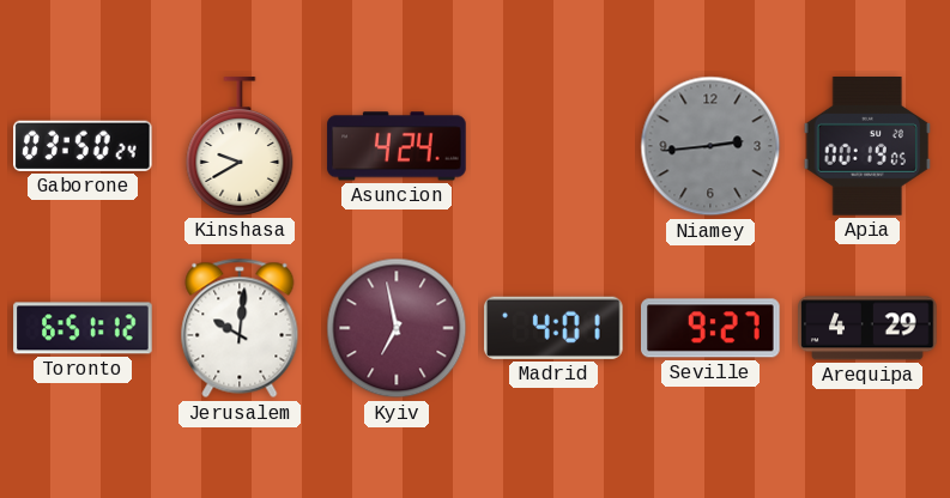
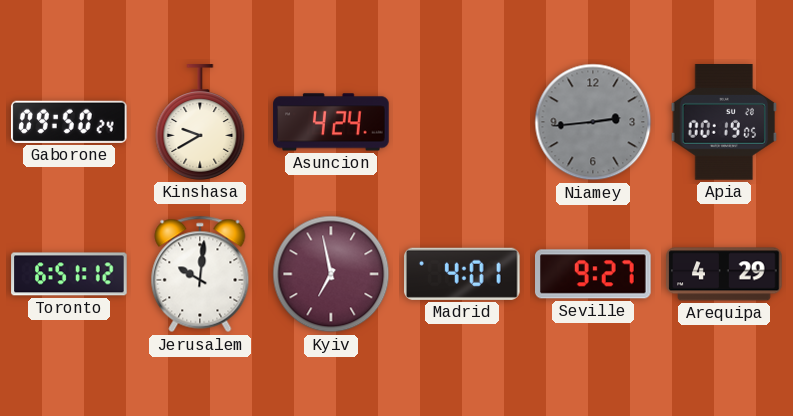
Gaborone: 03:50 -> 09:50
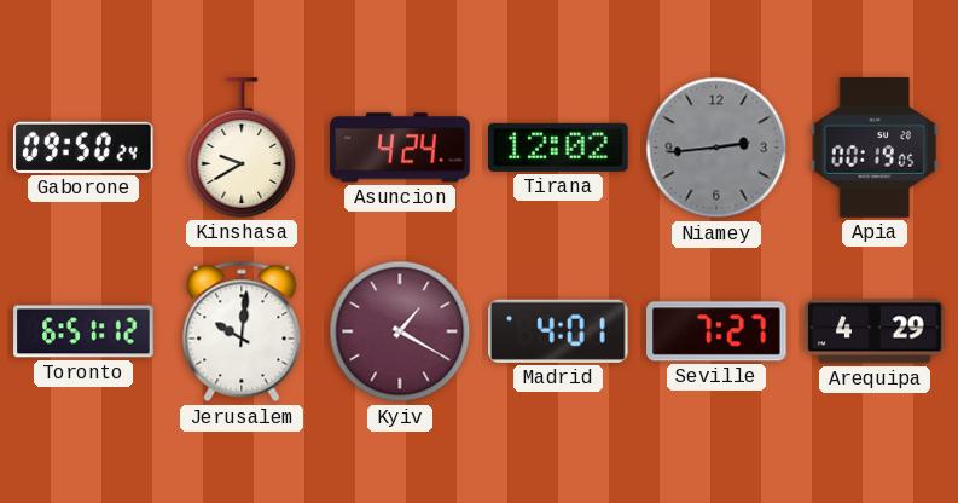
Tirana: none -> 12:02
Kyiv: 6:58 -> 1:20
Seville: 9:27 -> 7:27
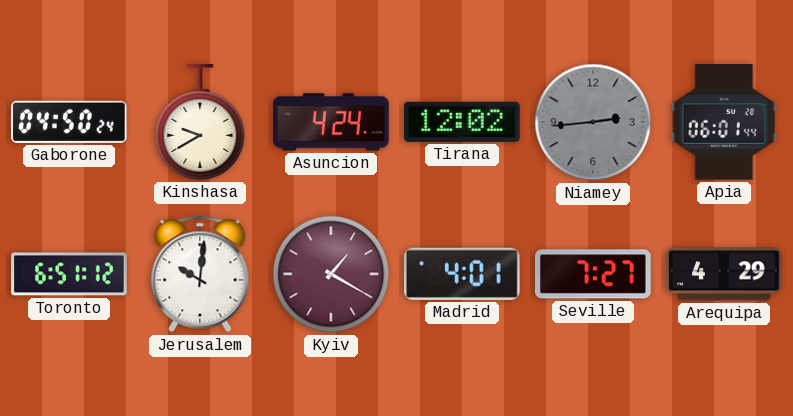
Gaborone: 09:50 -> 04:50
Apia: 00:19 -> 06:01
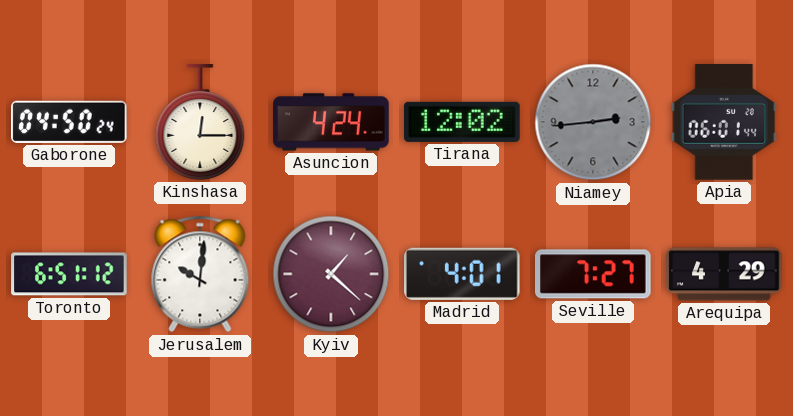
Kinshasa: 9:40 -> 12:15
Kyiv: 1:20 -> 1:22
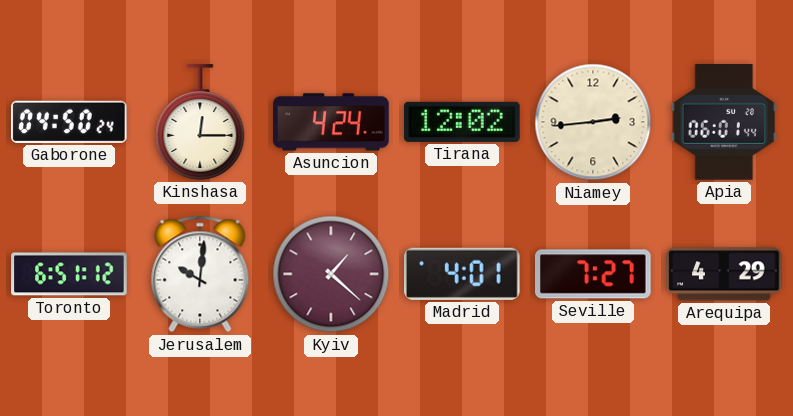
Niamey dial: grey -> cream
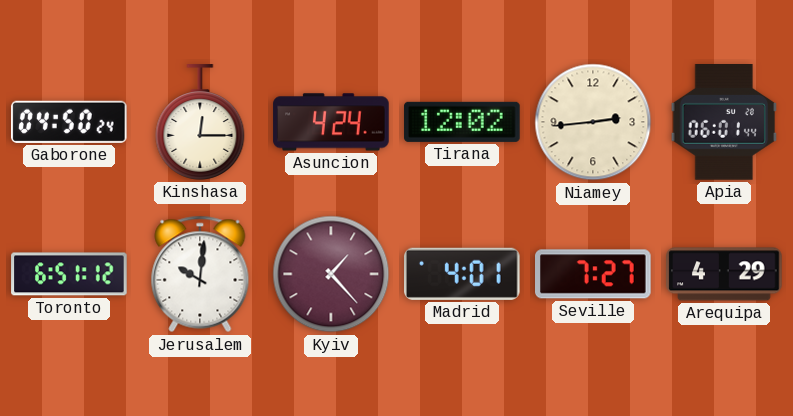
Kyiv: 1:22 -> 1:23
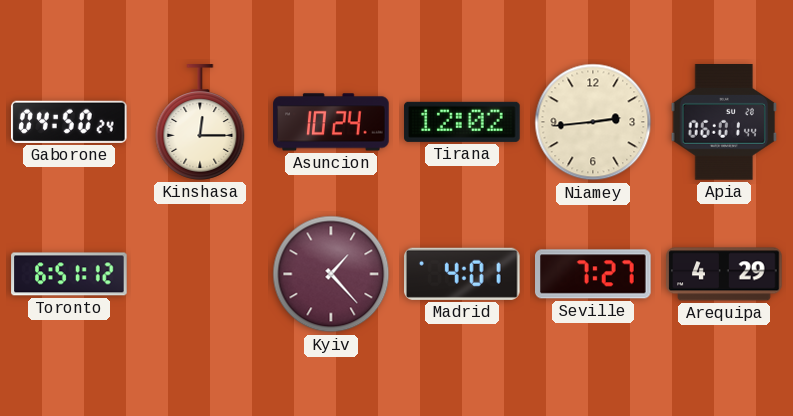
Asuncion: 4:24 -> 10:24
Jerusalem: 10:01 -> none
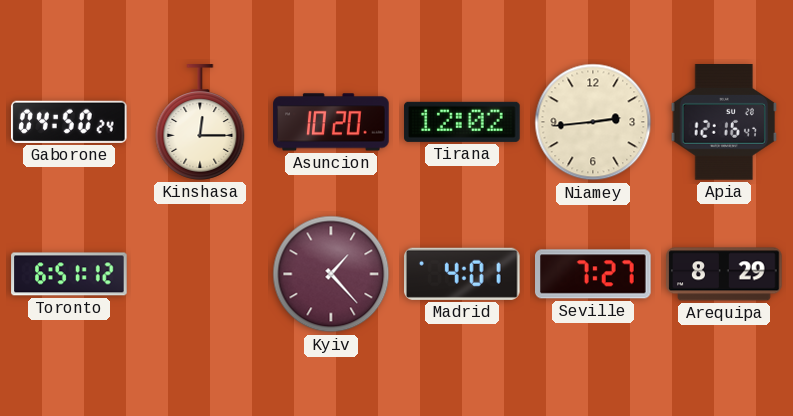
Asuncion: 10:24 -> 10:20
Apia: 06:01 -> 12:16
Arequipa: 4:29 -> 8:29
